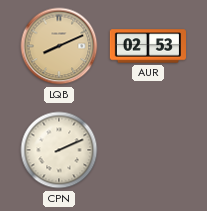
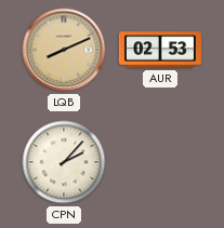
CPN: 2:11 -> 2:07
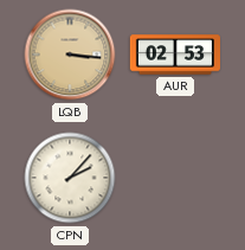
LQB: 8:11 -> 3:16
